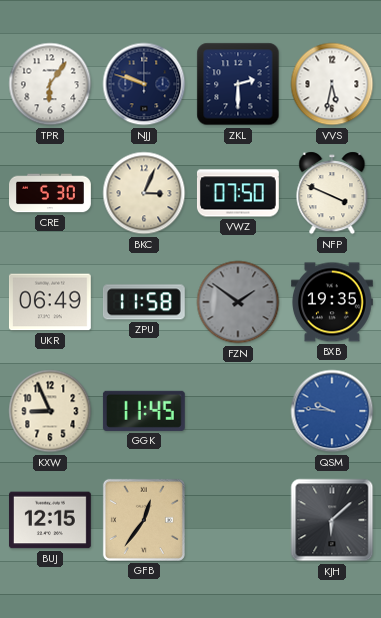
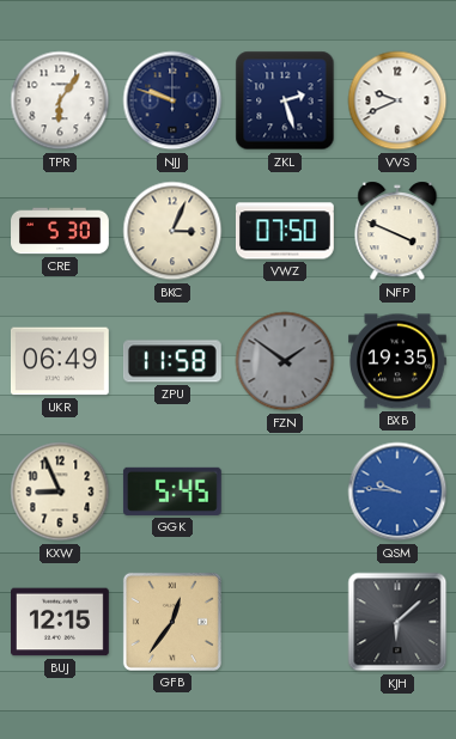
ZKL: 2:30 -> 2:27
VVS: 5:32 -> 9:41
GGK: 11:45 -> 5:45
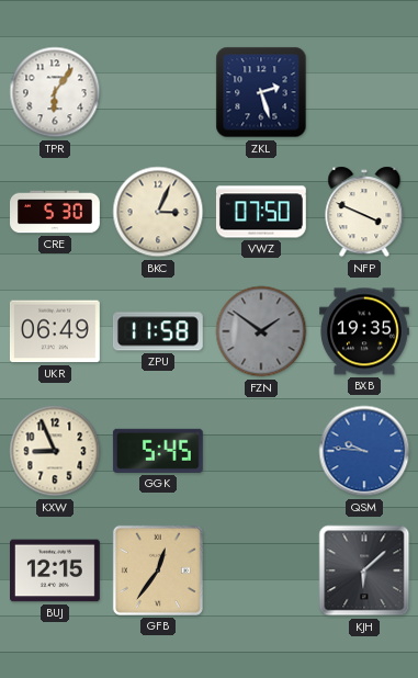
NJJ: 9:48 -> none
VVS: 9:41 -> none
